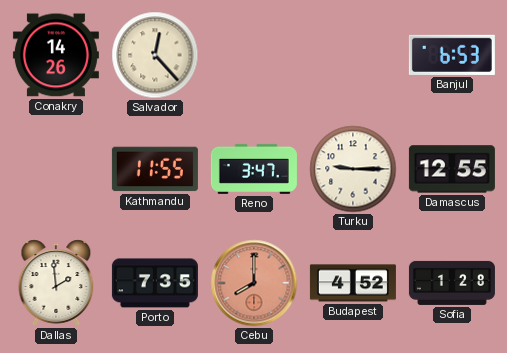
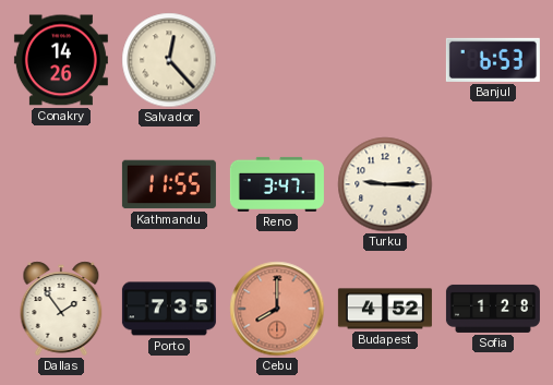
Damascus: 12:55 -> none
Dallas: 1:59 -> 1:54
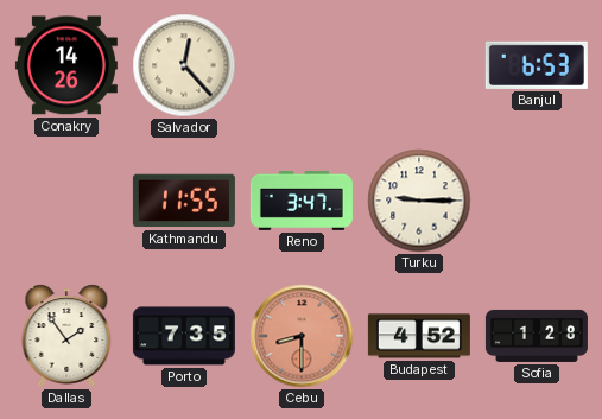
Cebu: 8:00 -> 8:30
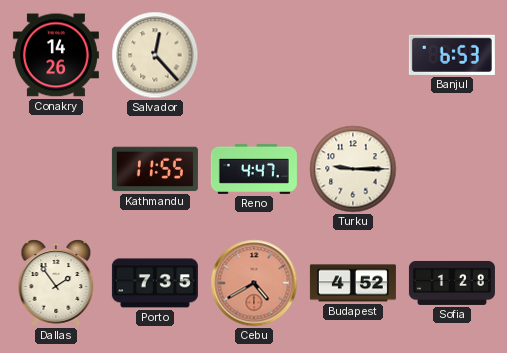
Reno: 3:47 -> 4:47
Cebu: 8:30 -> 4:40
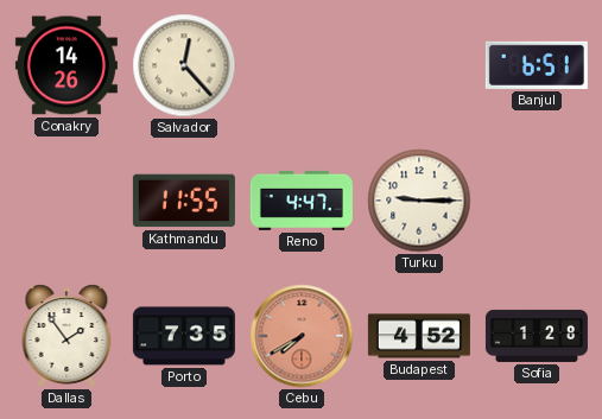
Banjul: 6:53 -> 6:51
Cebu: 4:40 -> 7:40
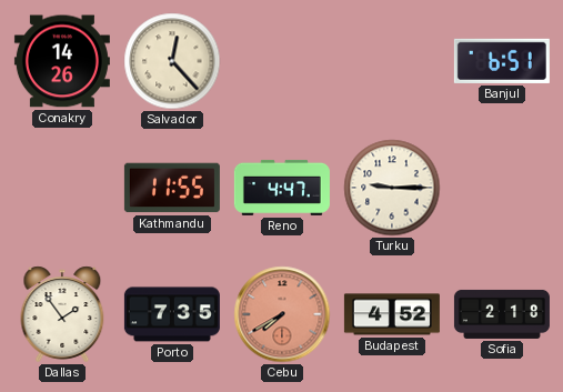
Sofia: 1:28 -> 2:18
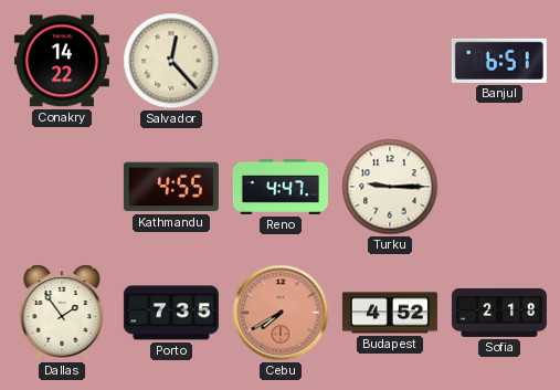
Conakry: 14:26 -> 14:22
Kathmandu: 11:55 -> 4:55
